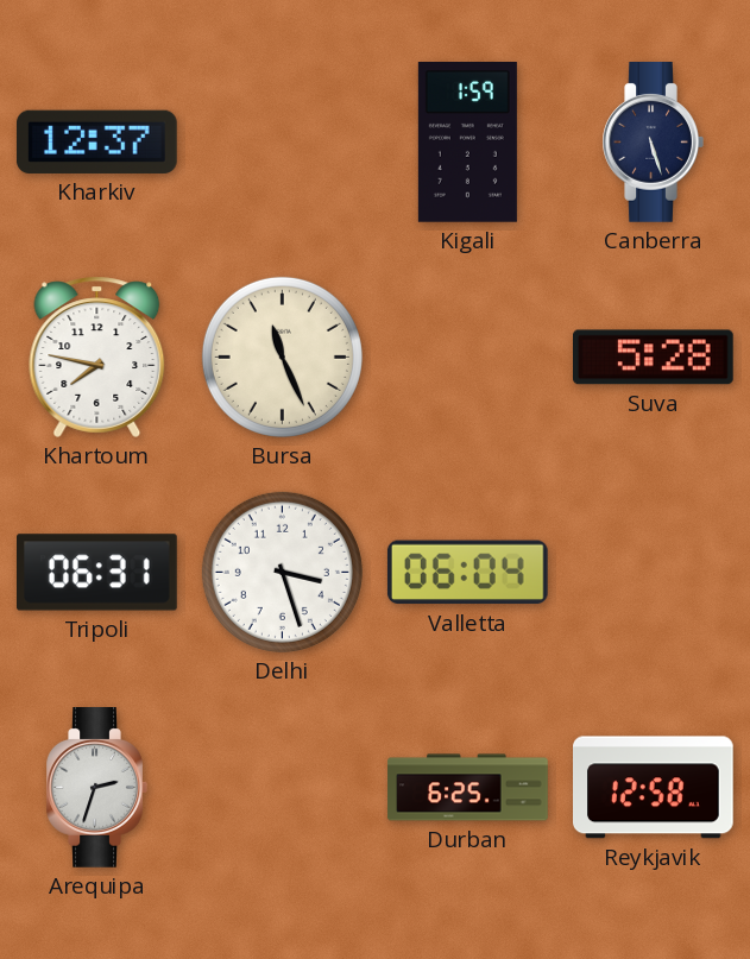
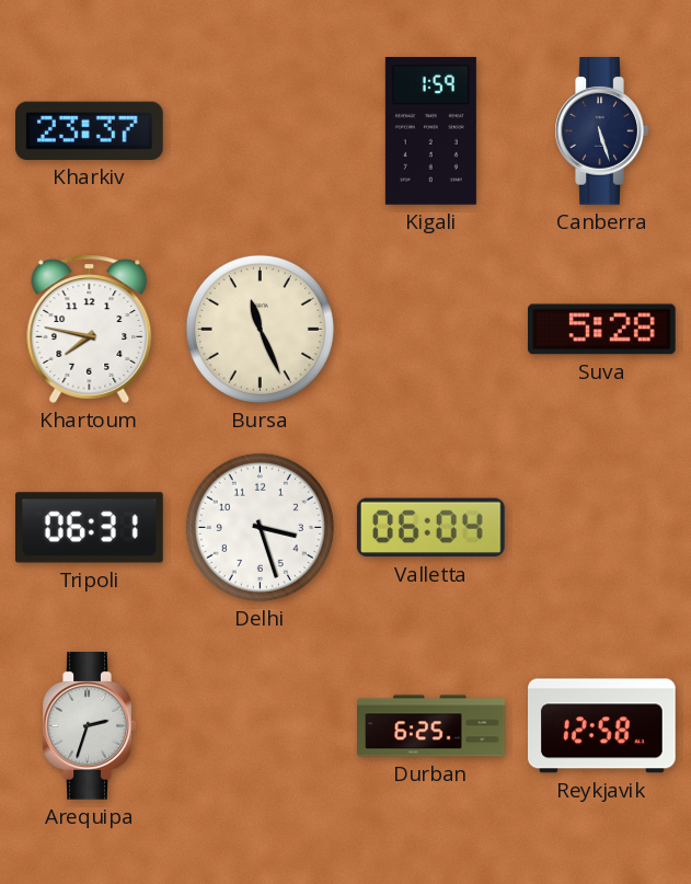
Kharkiv: 12:37 -> 23:37
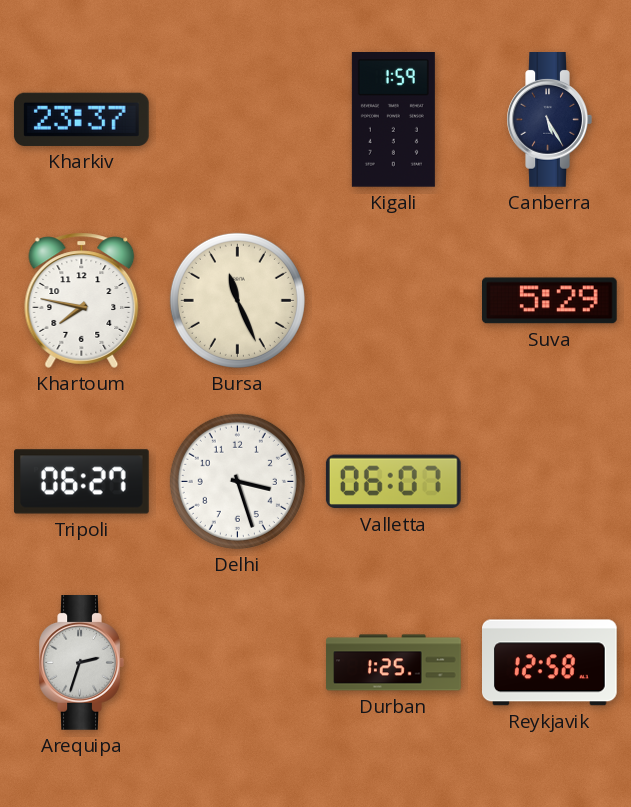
Canberra: 5:27 -> 5:25
Suva: 5:28 -> 5:29
Tripoli: 06:31 -> 06:27
Valletta: 06:04 -> 06:07
Durban: 6:25 -> 1:25
